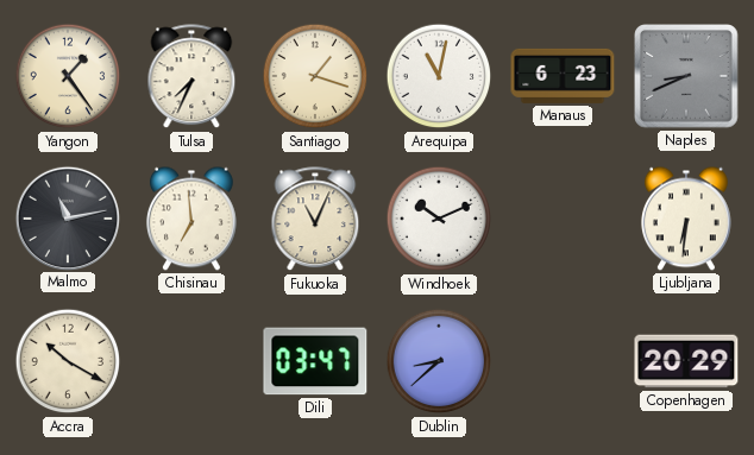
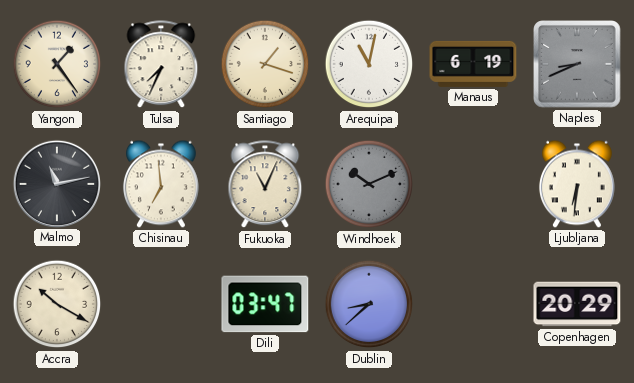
Manaus: 6:23 -> 6:19
Windhoek dial: white -> grey
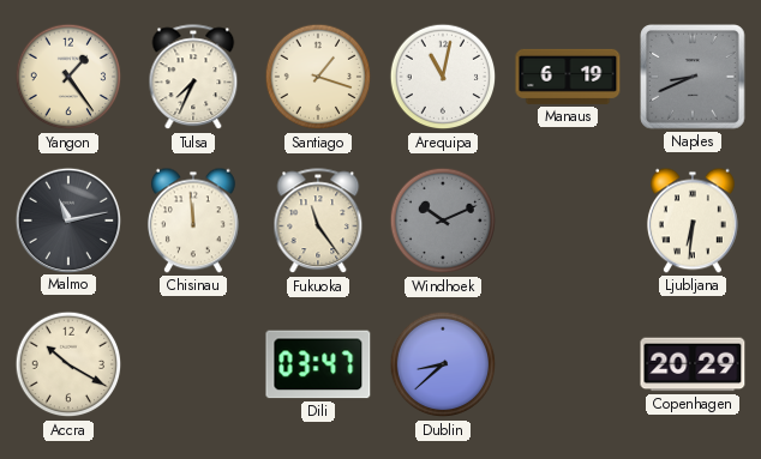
Chisinau: 6:59 -> 11:59
Fukuoka: 11:04 -> 11:24
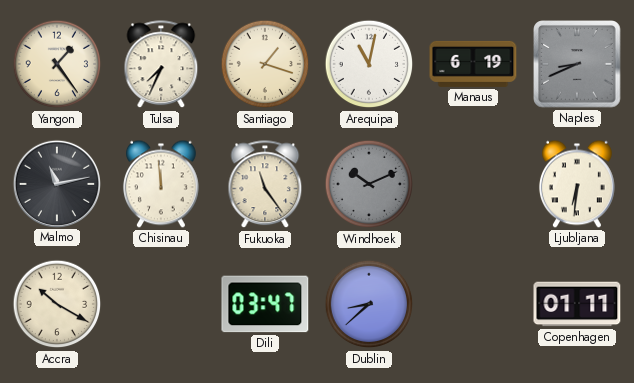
Copenhagen: 20:29 -> 01:11
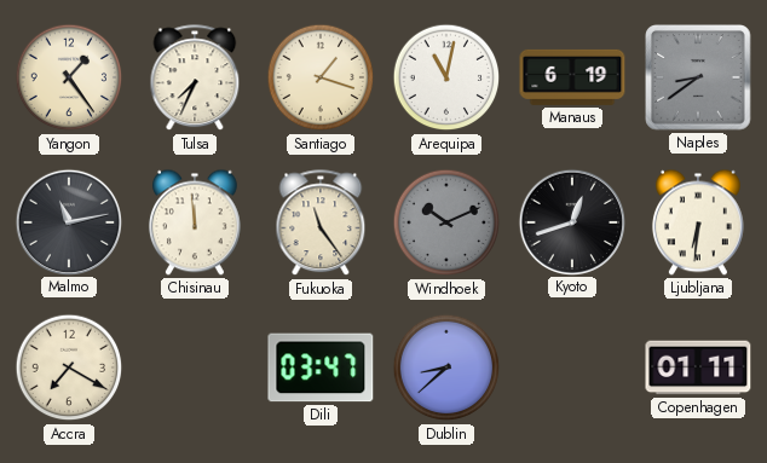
Naples: 8:41 -> 8:39
Kyoto: none -> 12:42
Accra: 10:20 -> 7:20
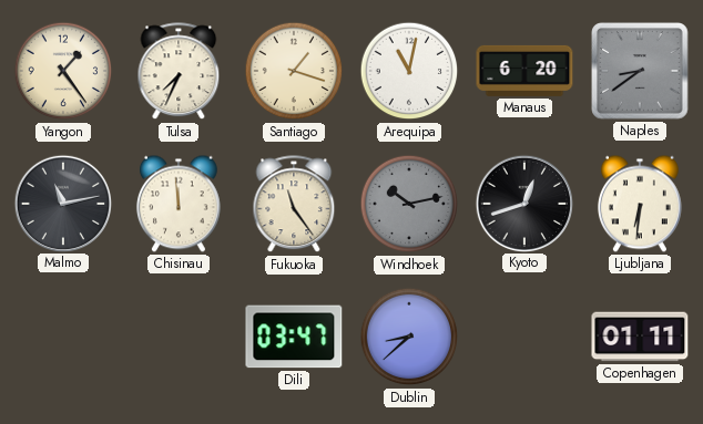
Manaus: 6:19 -> 6:20
Windhoek: 10:11 -> 10:13
Accra: 7:20 -> none
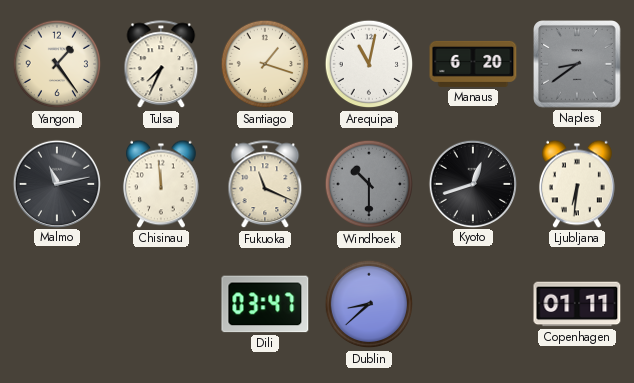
Fukuoka: 11:24 -> 11:19
Windhoek: 10:13 -> 10:30
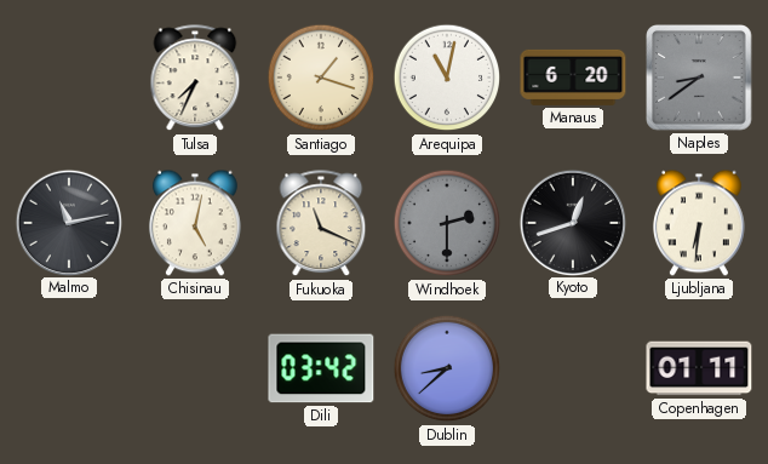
Yangon: 1:24 -> none
Chisinau: 11:59 -> 5:02
Windhoek: 10:30 -> 2:30
Dili: 03:47 -> 03:42
